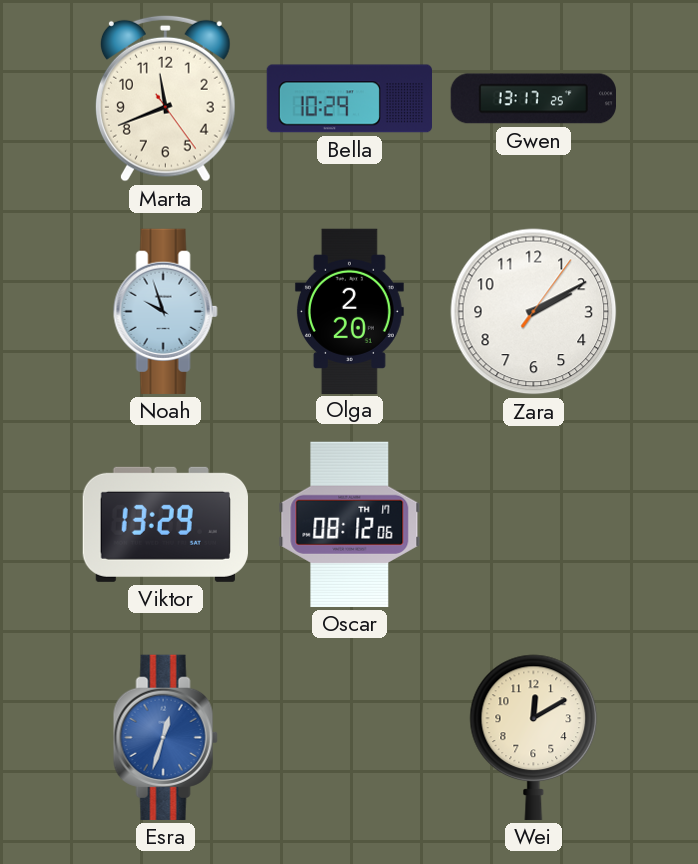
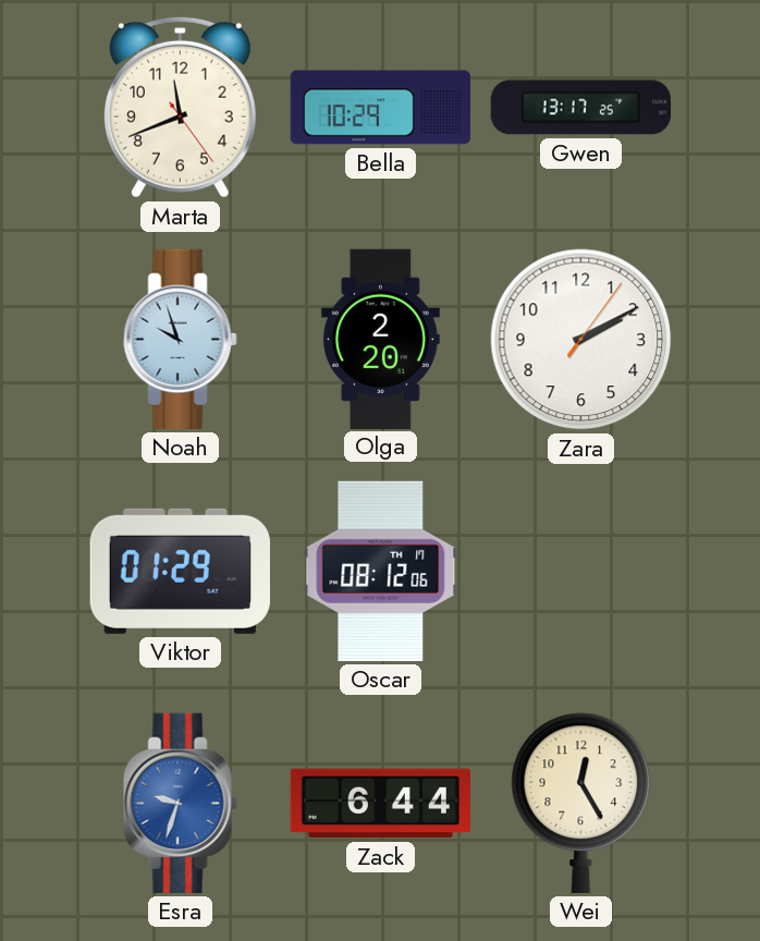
Viktor: 13:29 -> 01:29
Esra: 12:33 -> 9:33
Zack: none -> 6:44
Wei: 12:10 -> 12:25
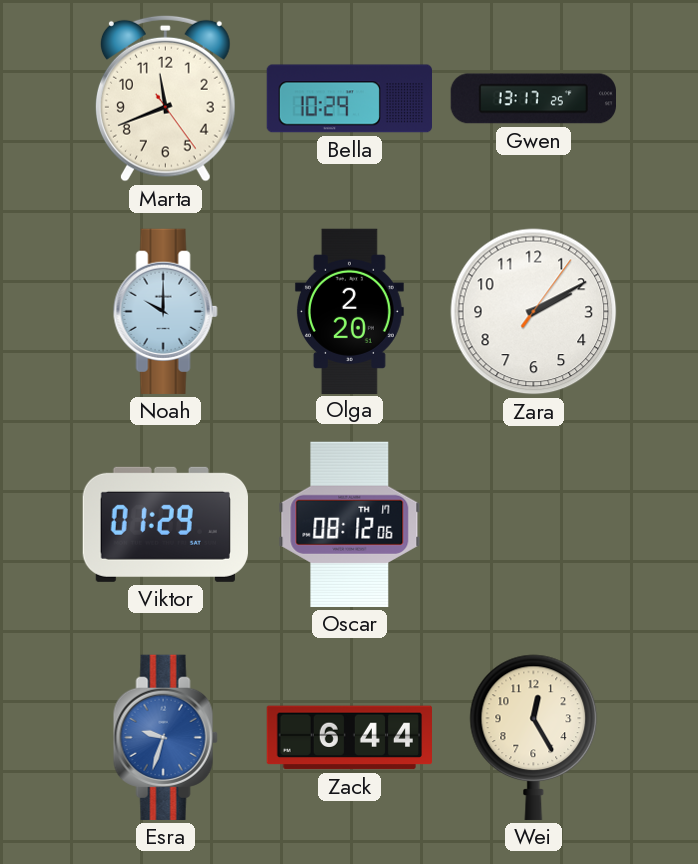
Noah: 9:57 -> 10:00
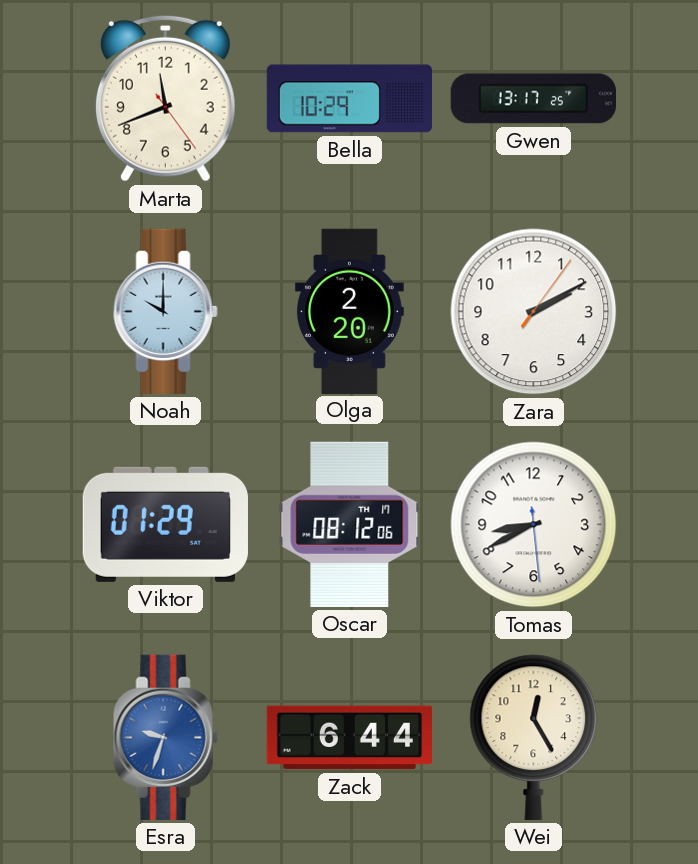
Tomas: none -> 8:40
